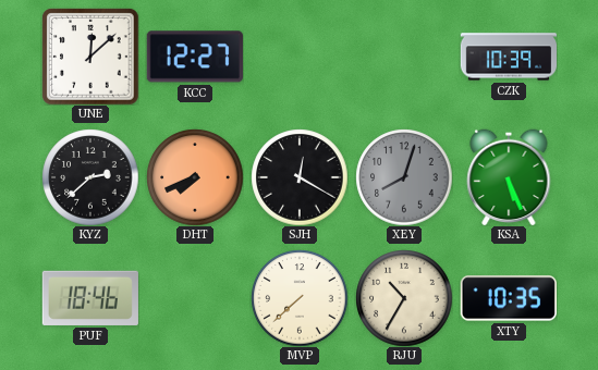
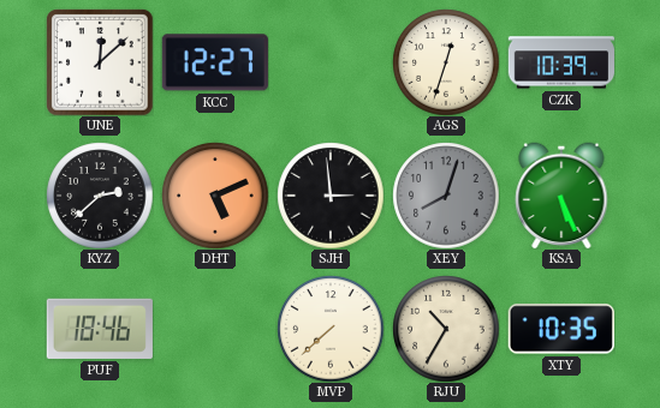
AGS: none -> 12:33
DHT: 7:41 -> 5:11
SJH: 12:20 -> 2:59
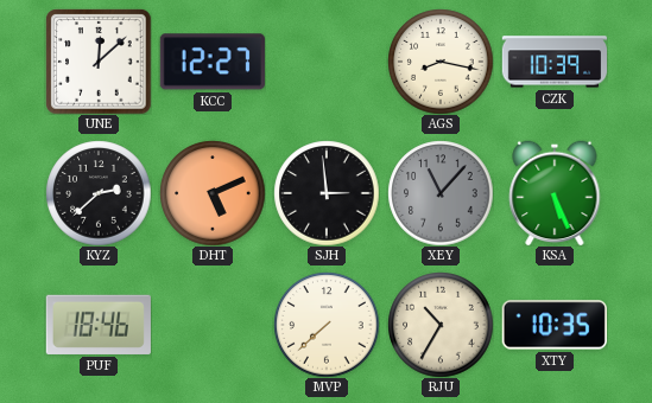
AGS: 12:33 -> 8:17
XEY: 8:03 -> 11:07
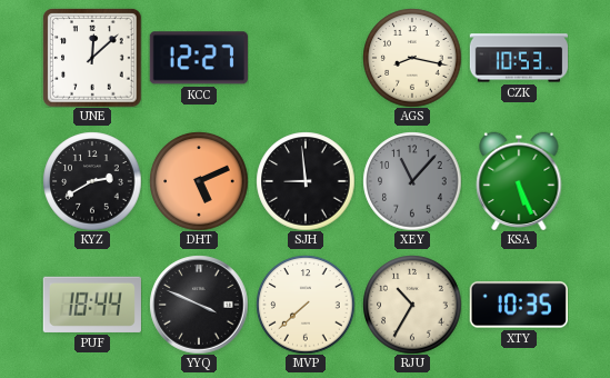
CZK: 10:39 -> 10:53
KYZ: 2:38 -> 2:40
SJH: 2:59 -> 8:59
PUF: 18:46 -> 18:44
YYQ: none -> 3:49
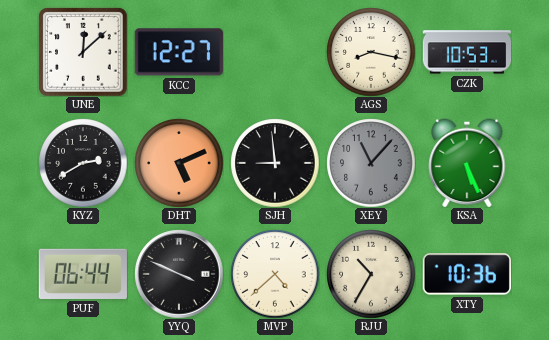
PUF: 18:44 -> 06:44
MVP: 7:38 -> 4:38
XTY: 10:35 -> 10:36
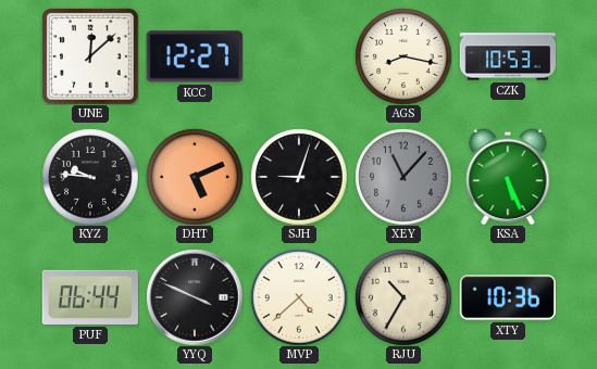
KYZ: 2:40 -> 9:46
SJH: 8:59 -> 9:03
